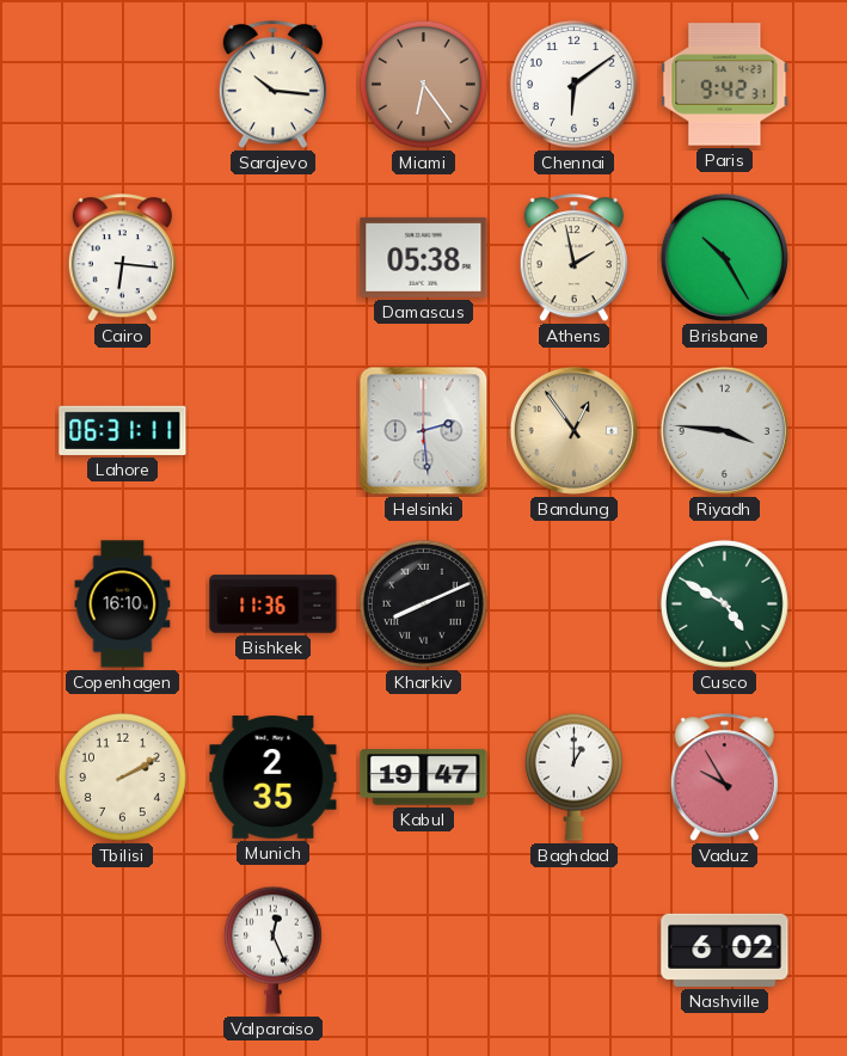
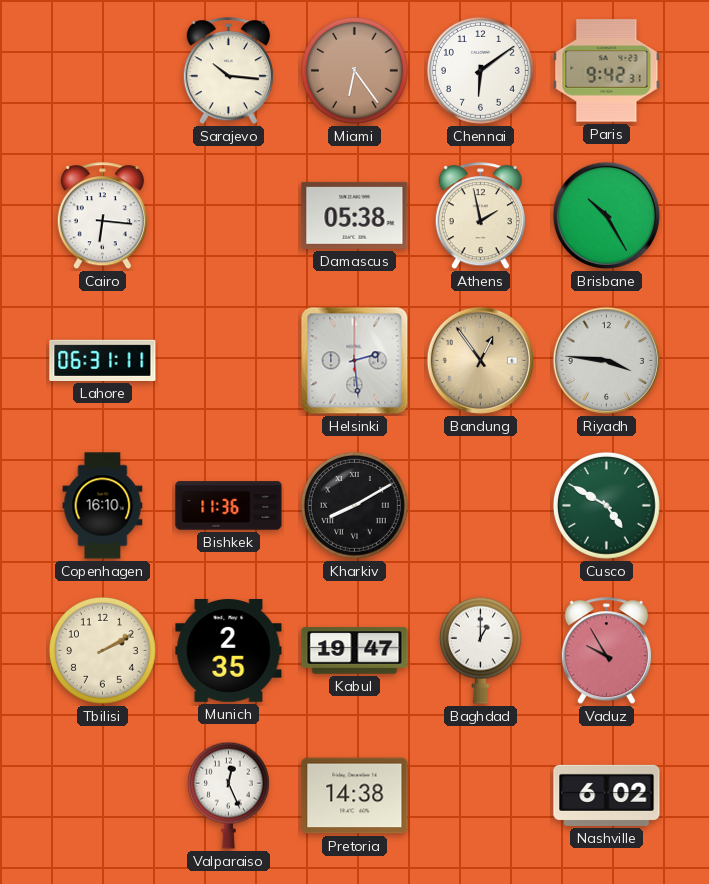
Kharkiv: 8:11 -> 8:10
Pretoria: none -> 14:38
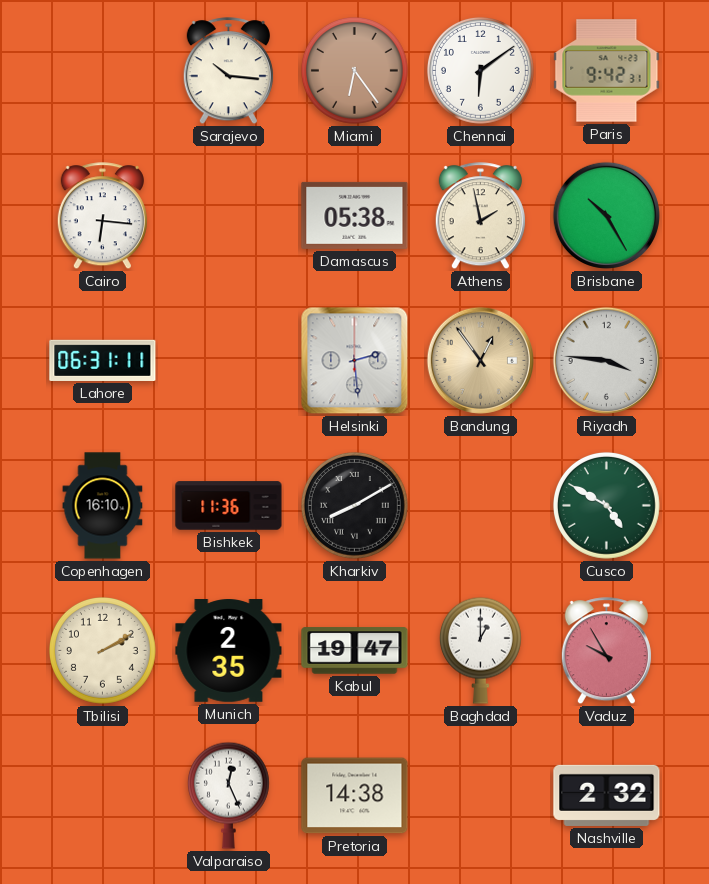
Nashville: 6:02 -> 2:32
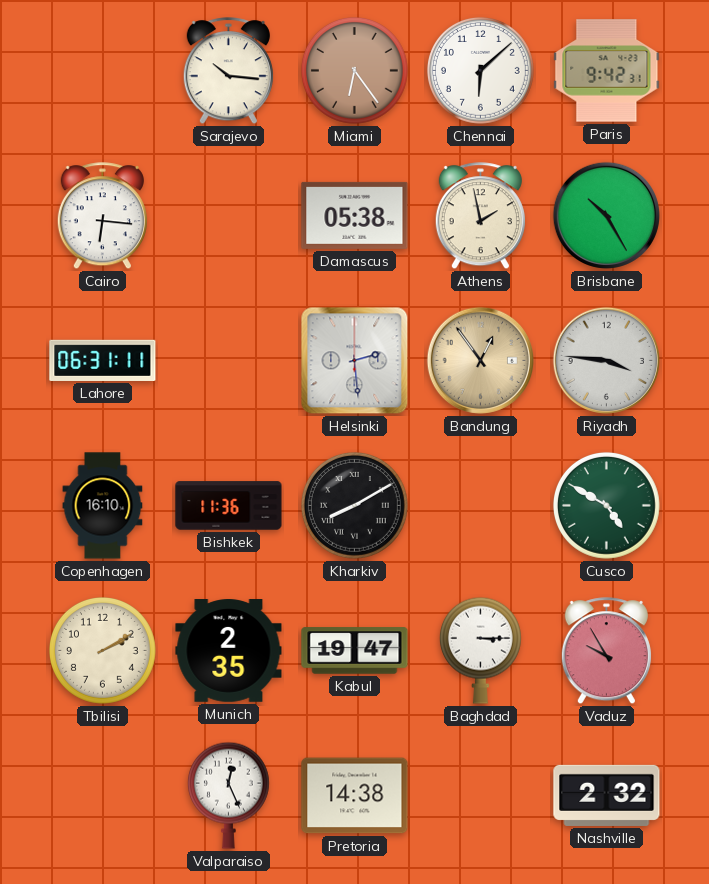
Chennai: 6:09 -> 6:08
Baghdad: 1:00 -> 3:15
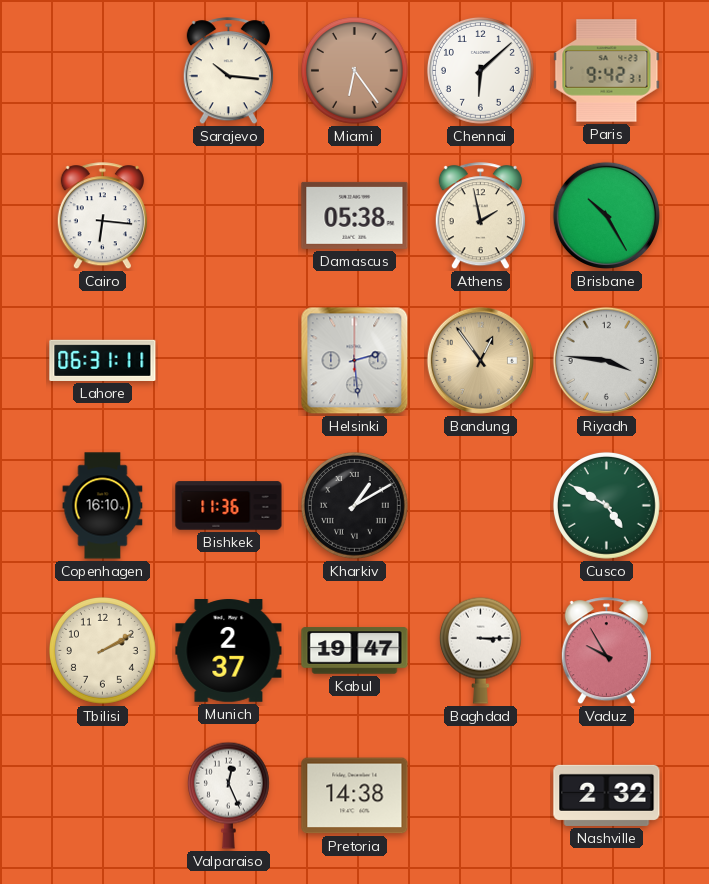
Kharkiv: 8:10 -> 1:10
Munich: 2:35 -> 2:37
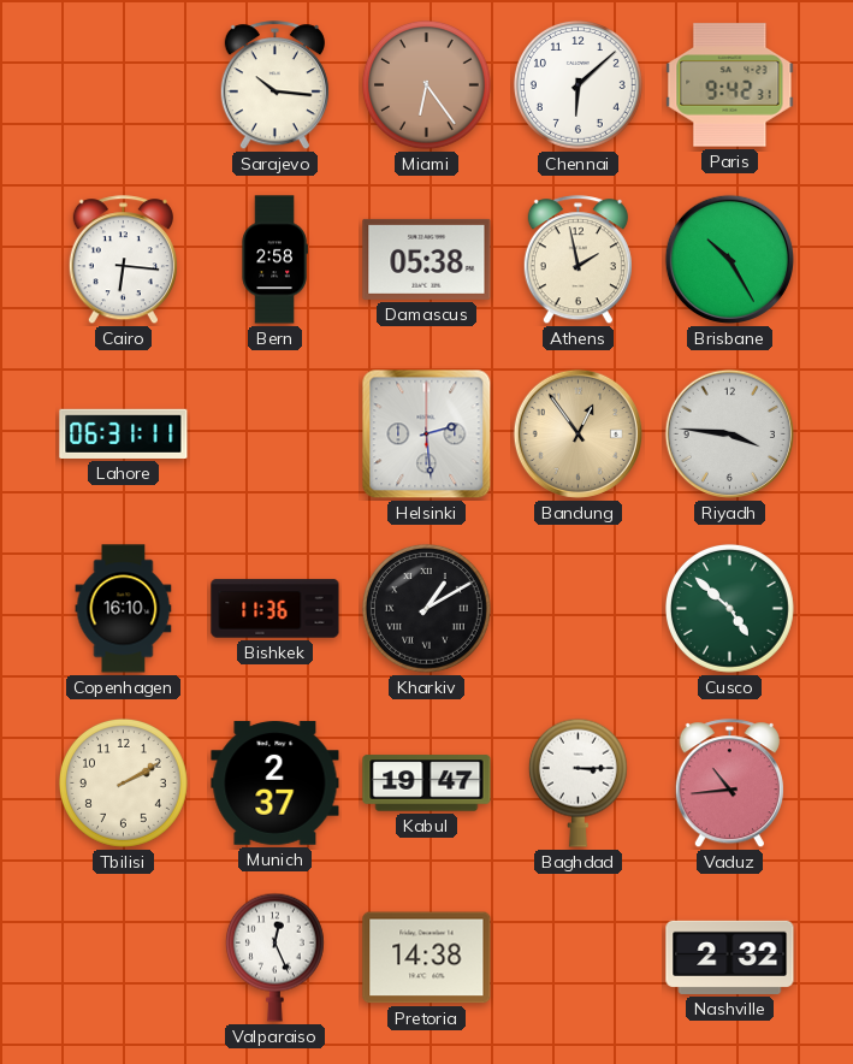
Bern: none -> 2:58
Cusco: 4:50 -> 4:52
Vaduz: 9:55 -> 10:44
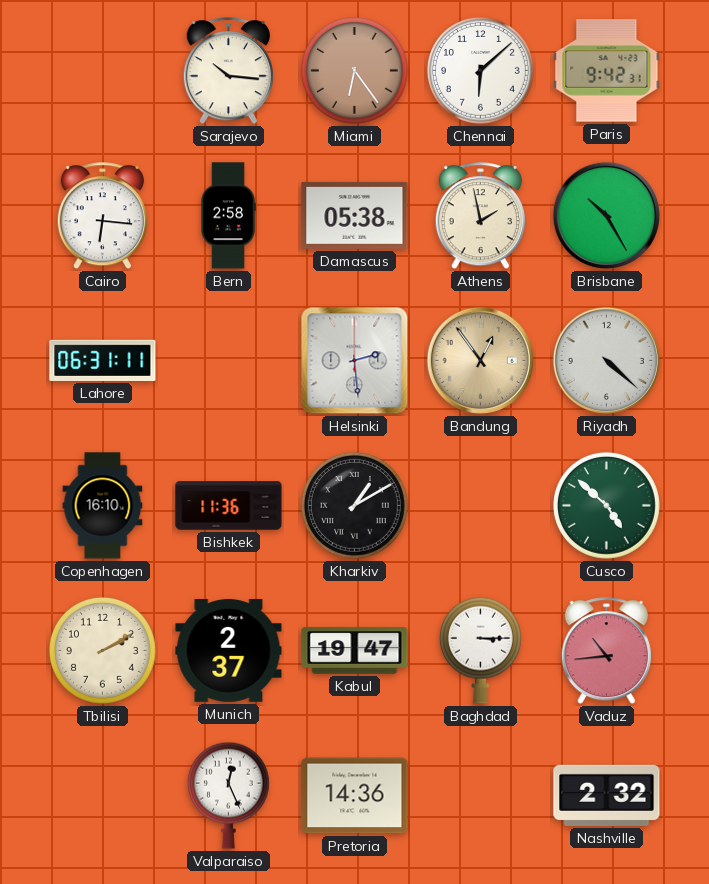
Riyadh: 3:46 -> 4:22
Pretoria: 14:38 -> 14:36
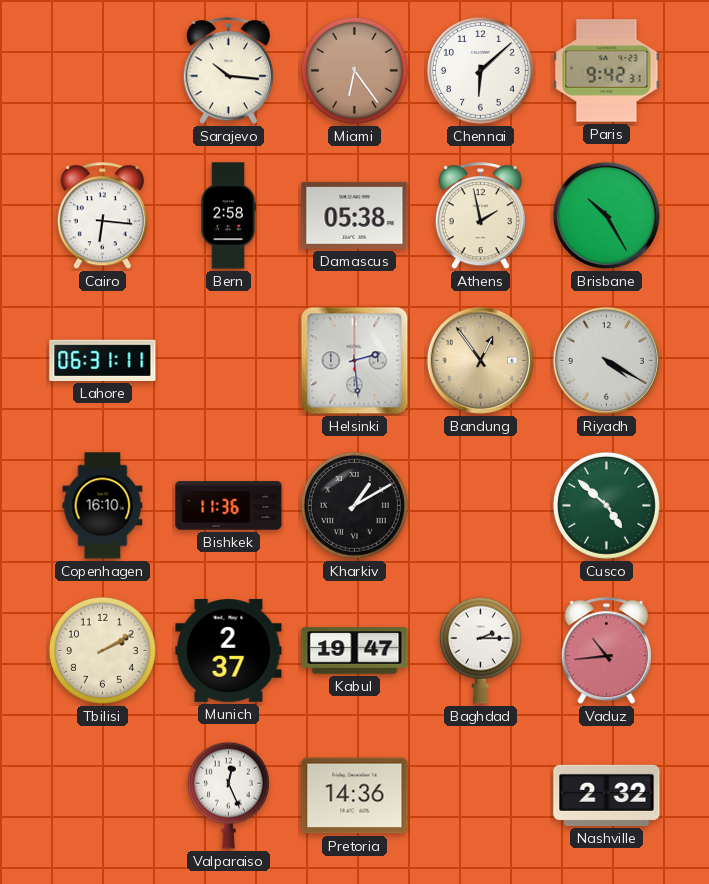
Riyadh: 4:22 -> 4:20
Baghdad: 3:15 -> 2:15
